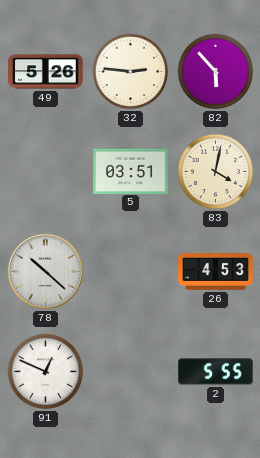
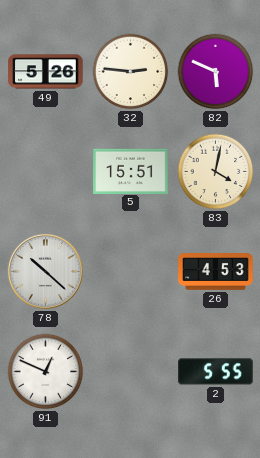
82: 5:53 -> 5:49
5: 03:51 -> 15:51
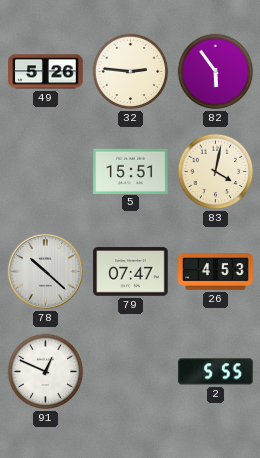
82: 5:49 -> 5:54
79: none -> 07:47
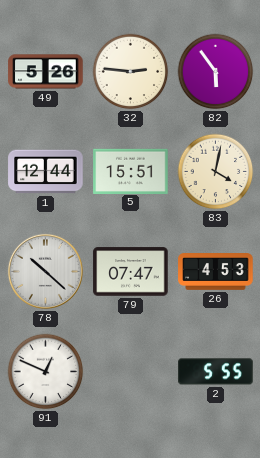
1: none -> 12:44
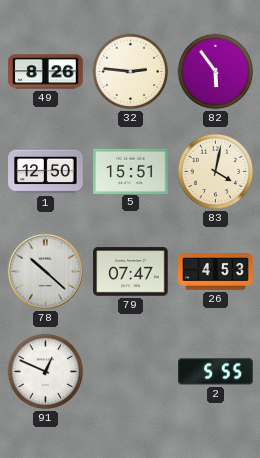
49: 5:26 -> 8:26
1: 12:44 -> 12:50
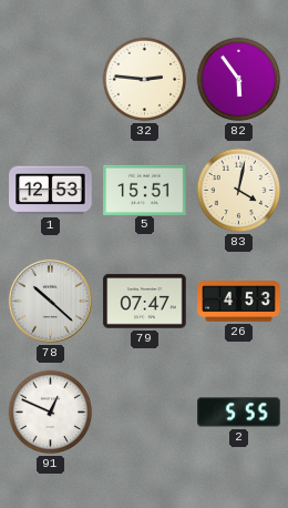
49: 8:26 -> none
1: 12:50 -> 12:53
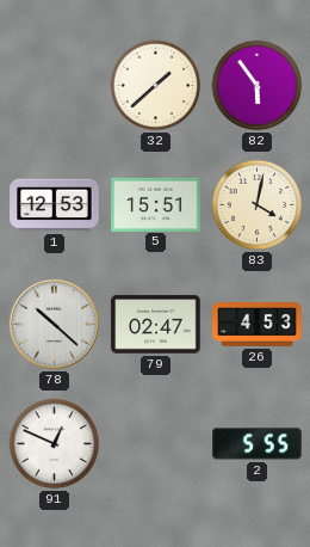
32: 2:46 -> 1:38
79: 07:47 -> 02:47
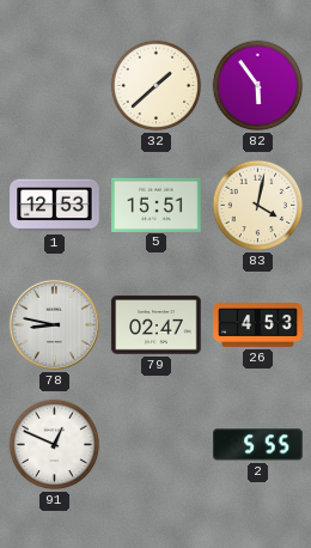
78: 10:22 -> 8:47
